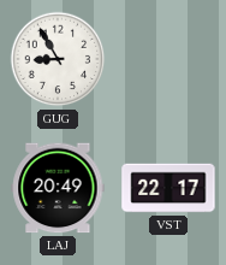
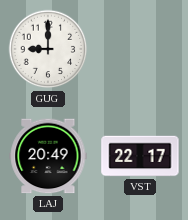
GUG: 8:55 -> 9:00
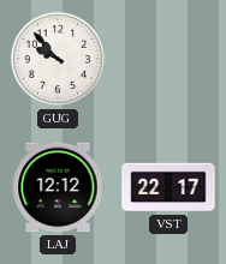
GUG: 9:00 -> 9:53
LAJ: 20:49 -> 12:12
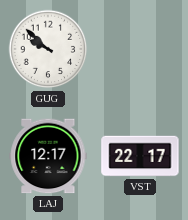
GUG: 9:53 -> 9:52
LAJ: 12:12 -> 12:17
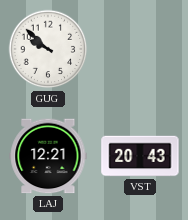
LAJ: 12:17 -> 12:21
VST: 22:17 -> 20:43
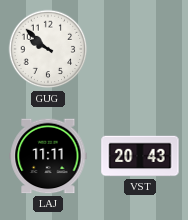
LAJ: 12:21 -> 11:11
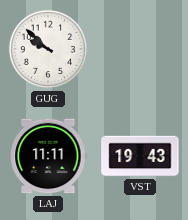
VST: 20:43 -> 19:43
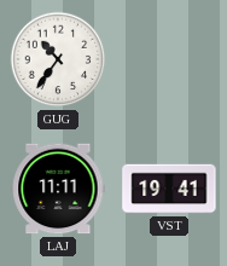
GUG: 9:52 -> 10:36
VST: 19:43 -> 19:41
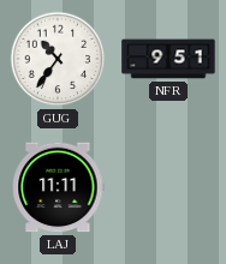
NFR: none -> 9:51
VST: 19:41 -> none
